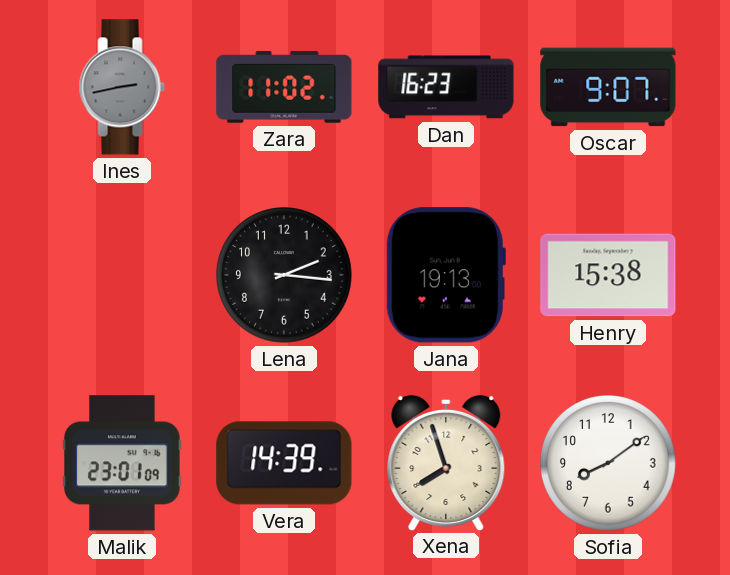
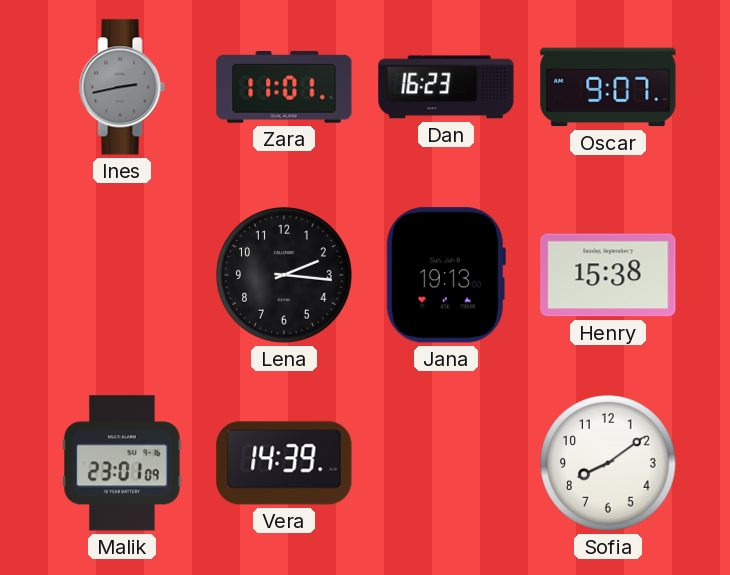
Zara: 11:02 -> 11:01
Xena: 7:57 -> none
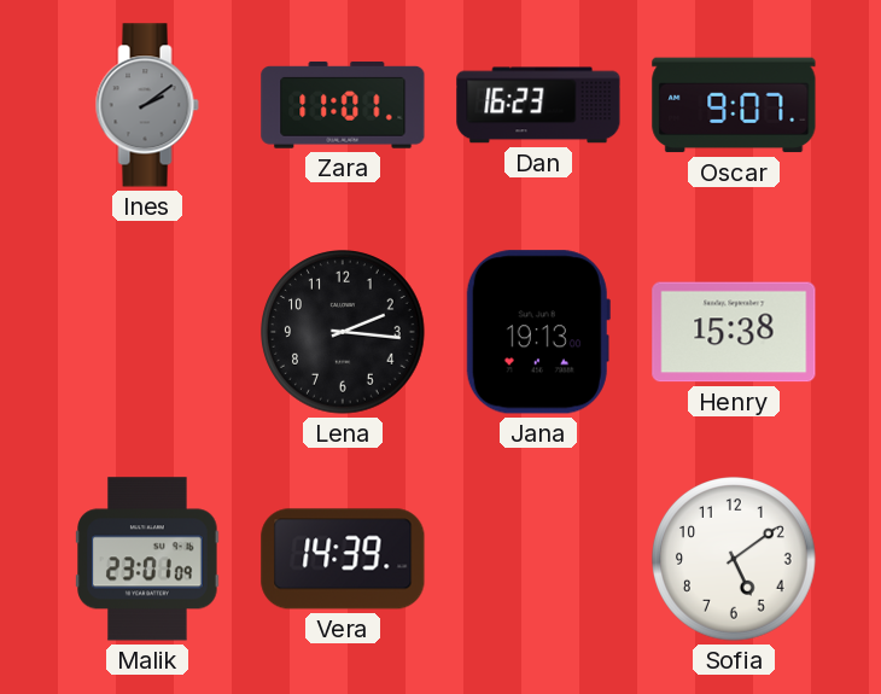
Ines: 2:43 -> 2:09
Sofia: 8:09 -> 5:09
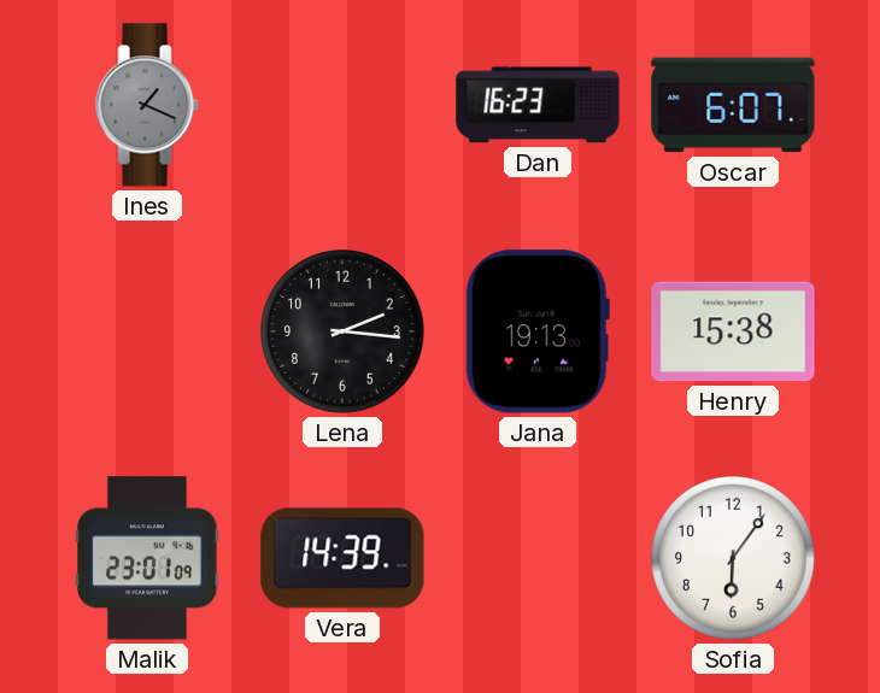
Ines: 2:09 -> 1:19
Zara: 11:01 -> none
Oscar: 9:07 -> 6:07
Sofia: 5:09 -> 6:06
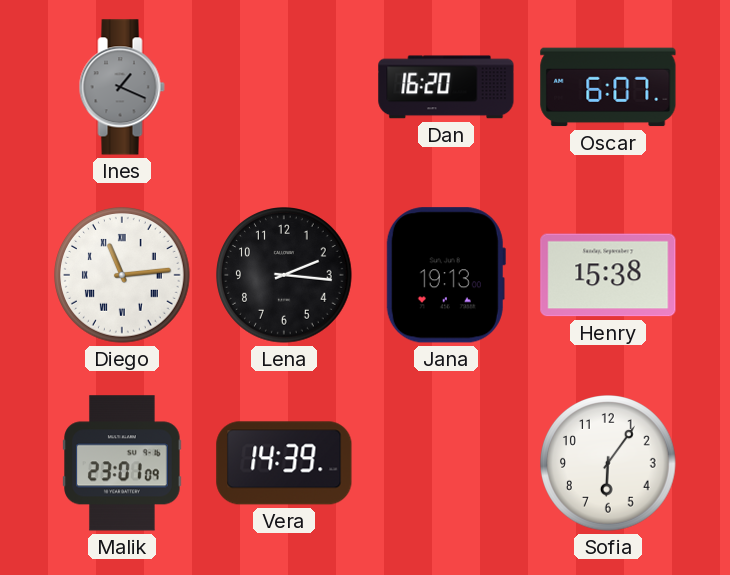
Dan: 16:23 -> 16:20
Diego: none -> 11:14
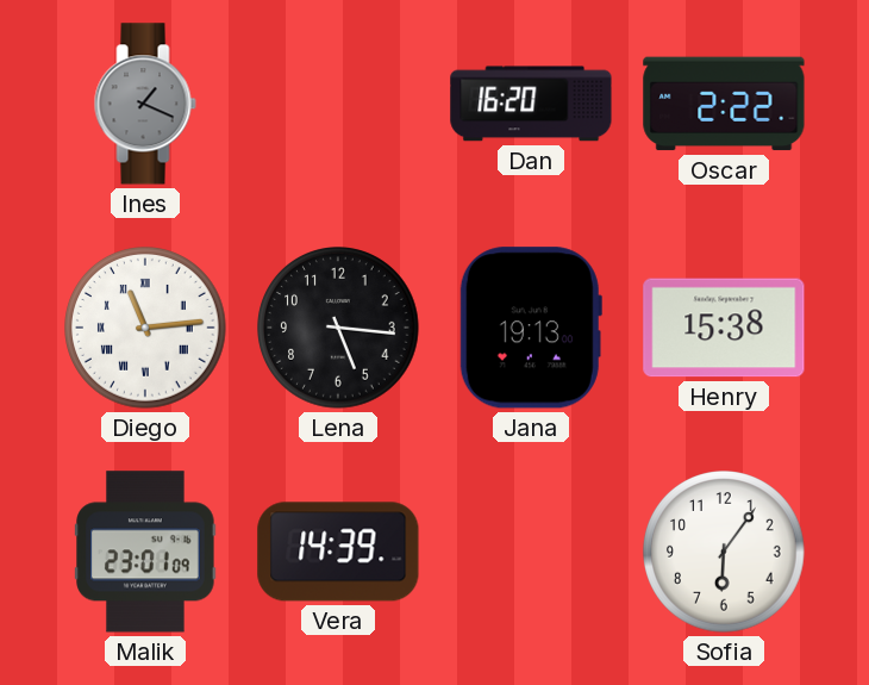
Oscar: 6:07 -> 2:22
Lena: 2:16 -> 5:16
